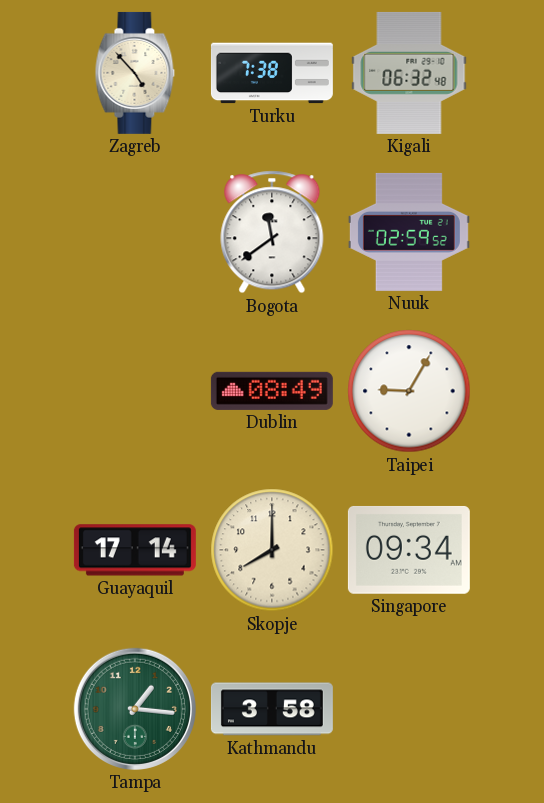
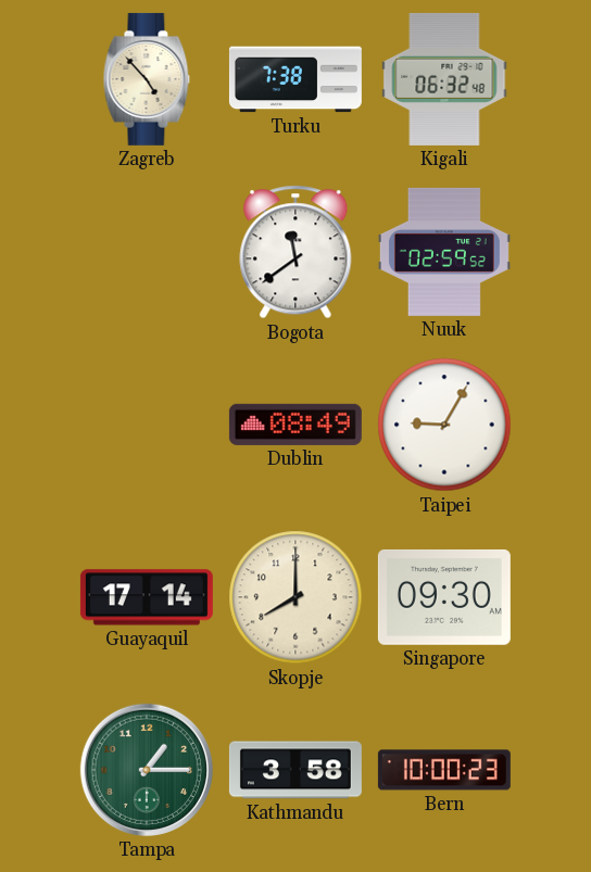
Singapore: 09:34 -> 09:30
Tampa: 1:16 -> 1:15
Bern: none -> 10:00
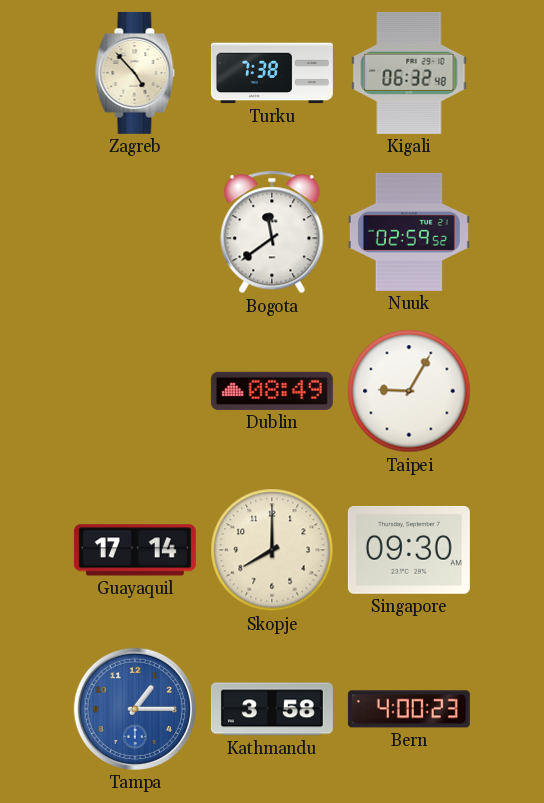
Tampa dial: green -> blue
Bern: 10:00 -> 4:00
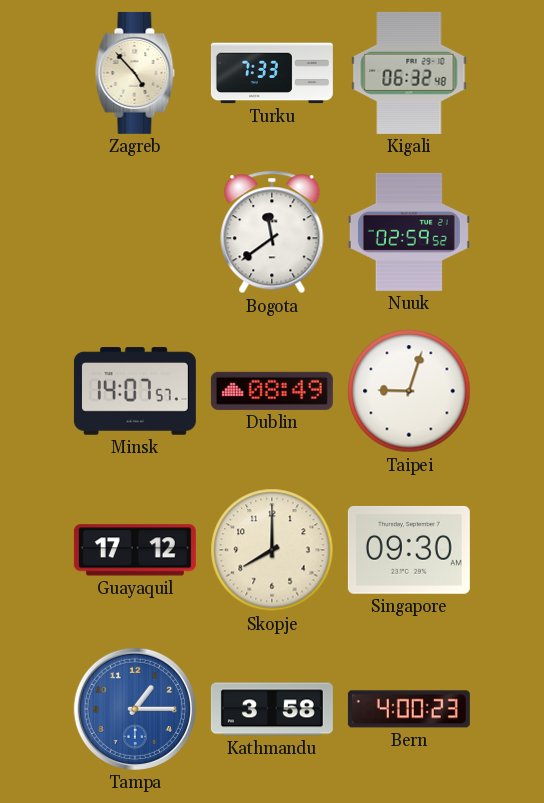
Turku: 7:38 -> 7:33
Minsk: none -> 14:07
Taipei: 9:05 -> 9:03
Guayaquil: 17:14 -> 17:12
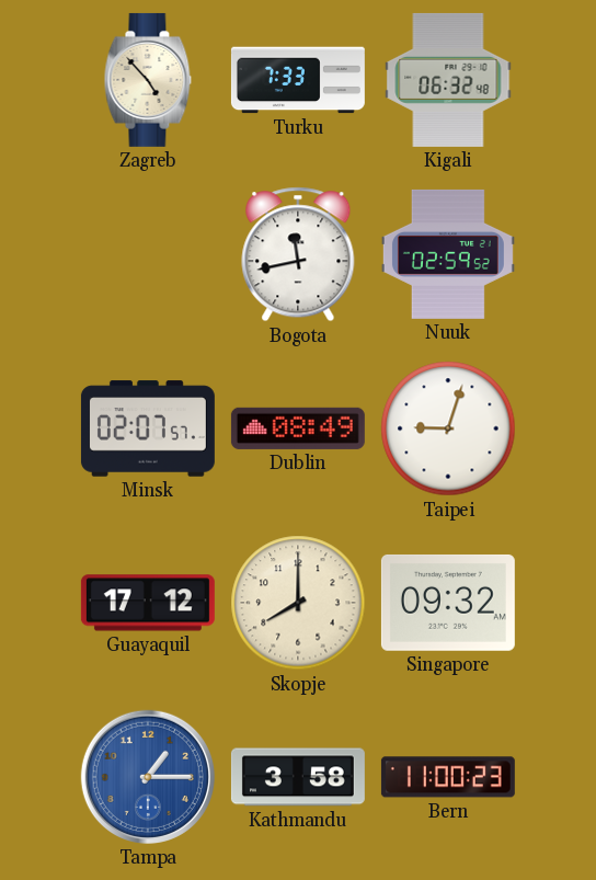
Bogota: 11:39 -> 11:43
Minsk: 14:07 -> 02:07
Singapore: 09:30 -> 09:32
Bern: 4:00 -> 11:00
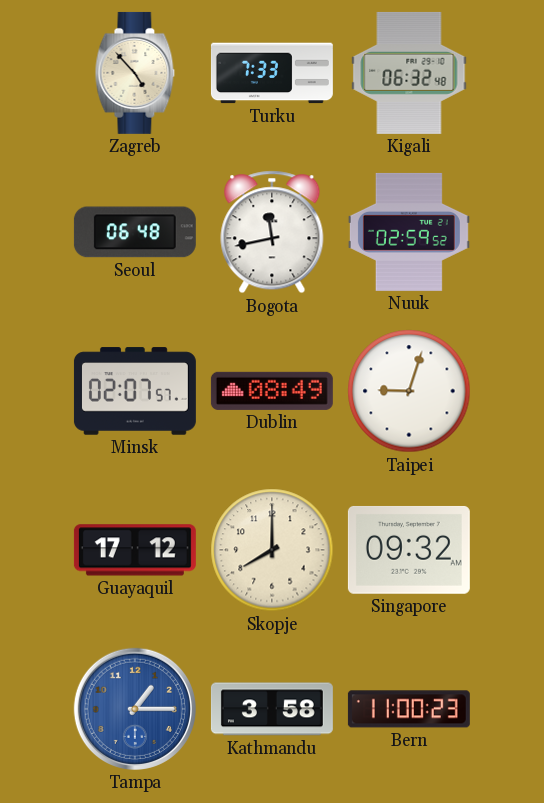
Seoul: none -> 06:48
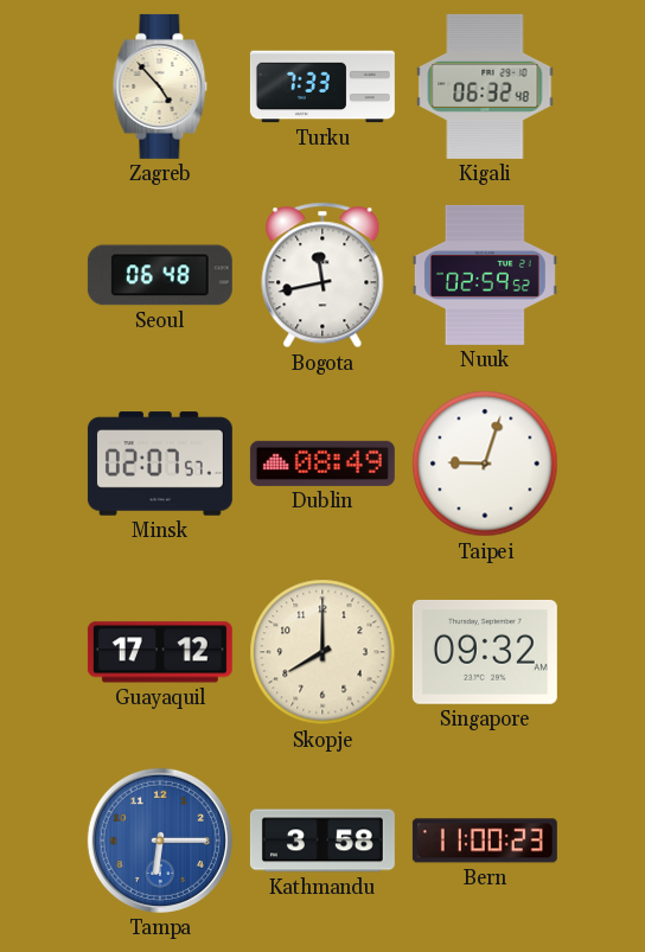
Tampa: 1:15 -> 6:15
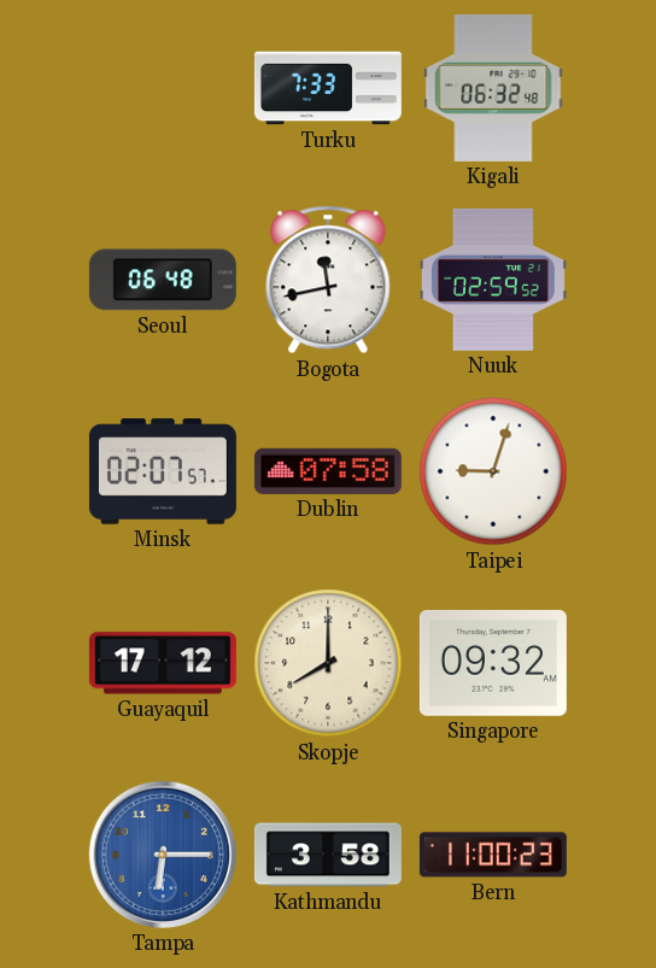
Zagreb: 4:53 -> none
Dublin: 08:49 -> 07:58
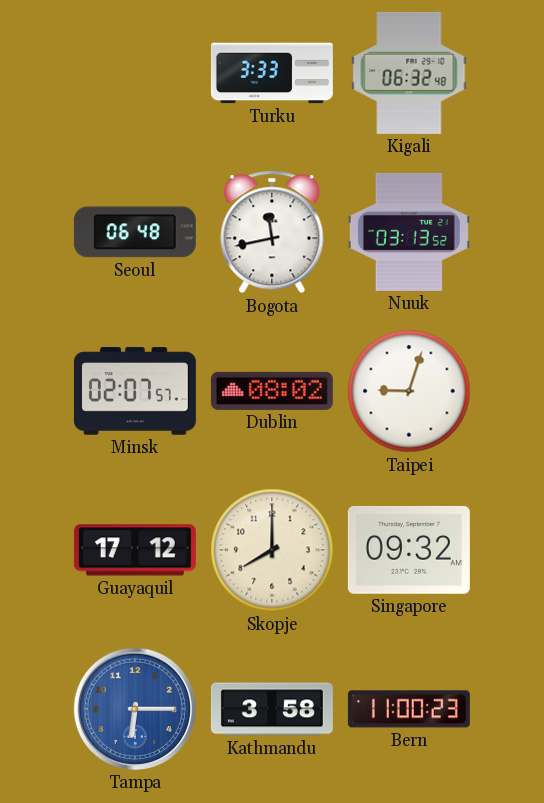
Turku: 7:33 -> 3:33
Nuuk: 02:59 -> 03:13
Dublin: 07:58 -> 08:02
